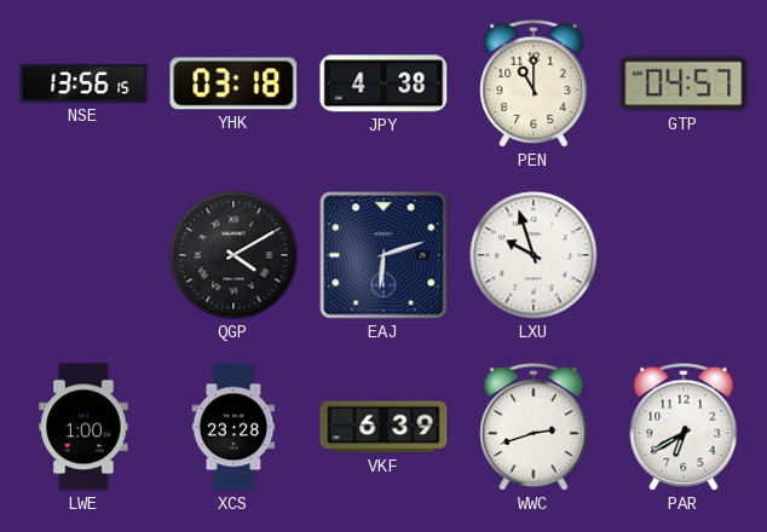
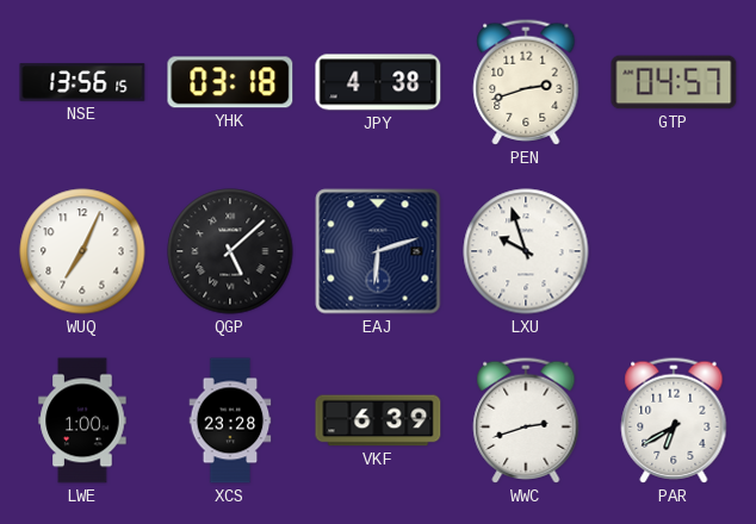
PEN: 11:00 -> 2:42
WUQ: none -> 7:04
QGP: 4:10 -> 5:08
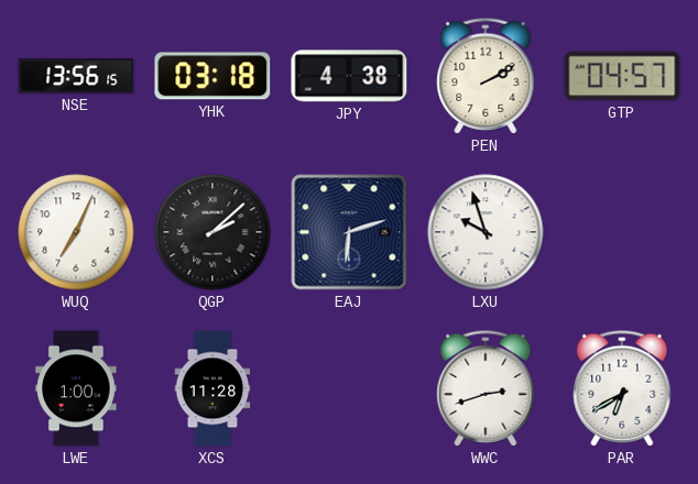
PEN: 2:42 -> 2:10
QGP: 5:08 -> 2:08
XCS: 23:28 -> 11:28
VKF: 6:39 -> none
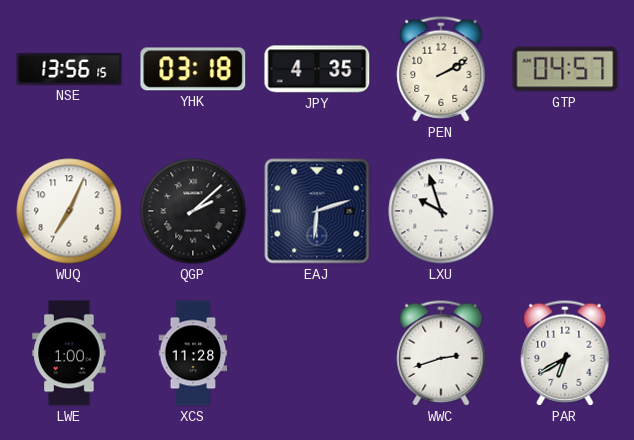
JPY: 4:38 -> 4:35
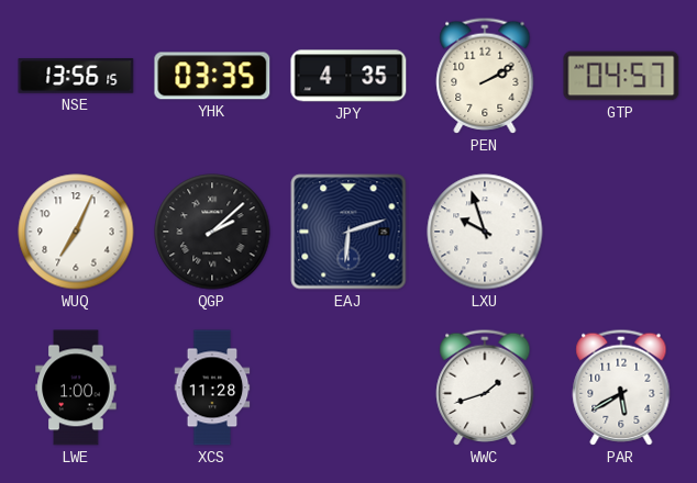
YHK: 03:18 -> 03:35
WWC: 2:42 -> 1:42
PAR: 6:40 -> 5:40
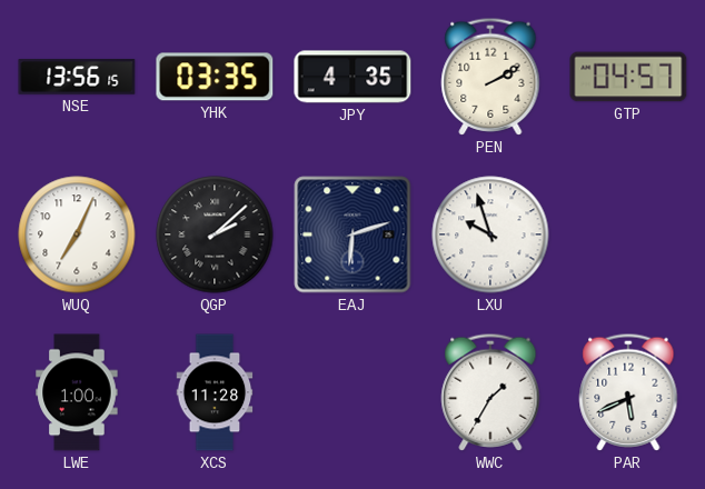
WWC: 1:42 -> 1:35
PAR: 5:40 -> 5:41
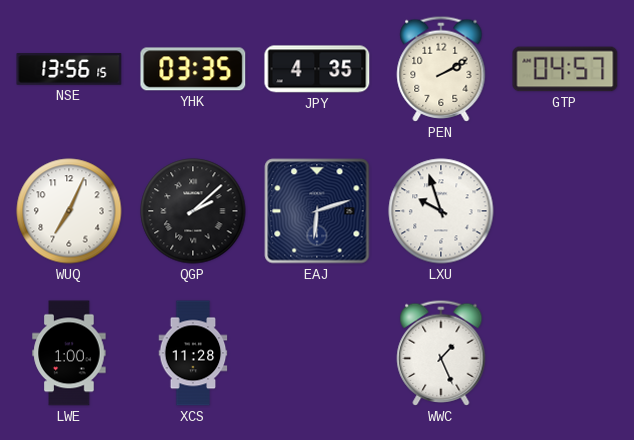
WWC: 1:35 -> 1:26
PAR: 5:41 -> none
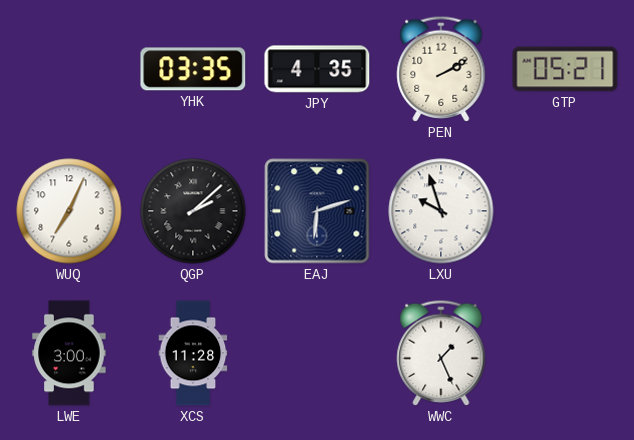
NSE: 13:56 -> none
GTP: 04:57 -> 05:21
LWE: 1:00 -> 3:00
